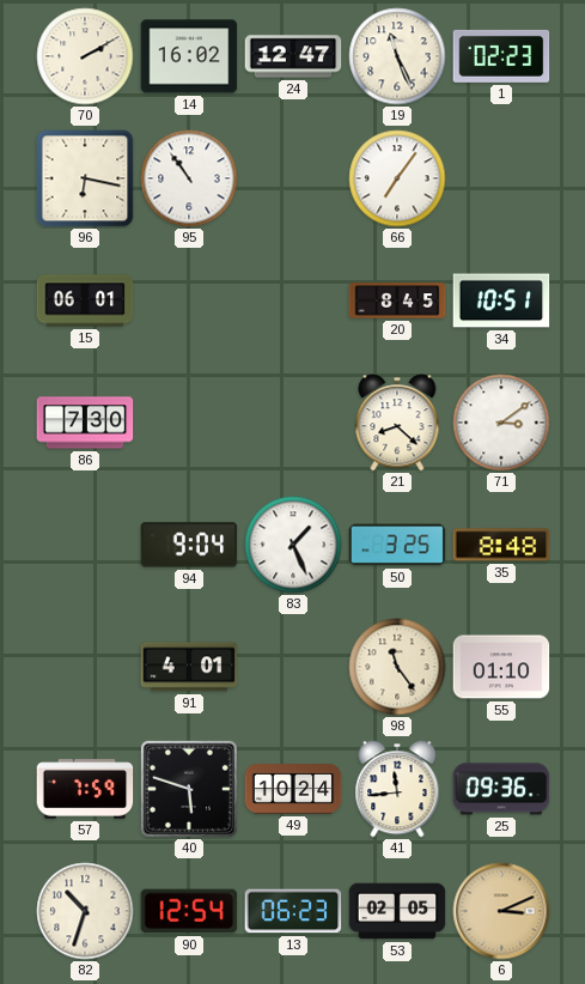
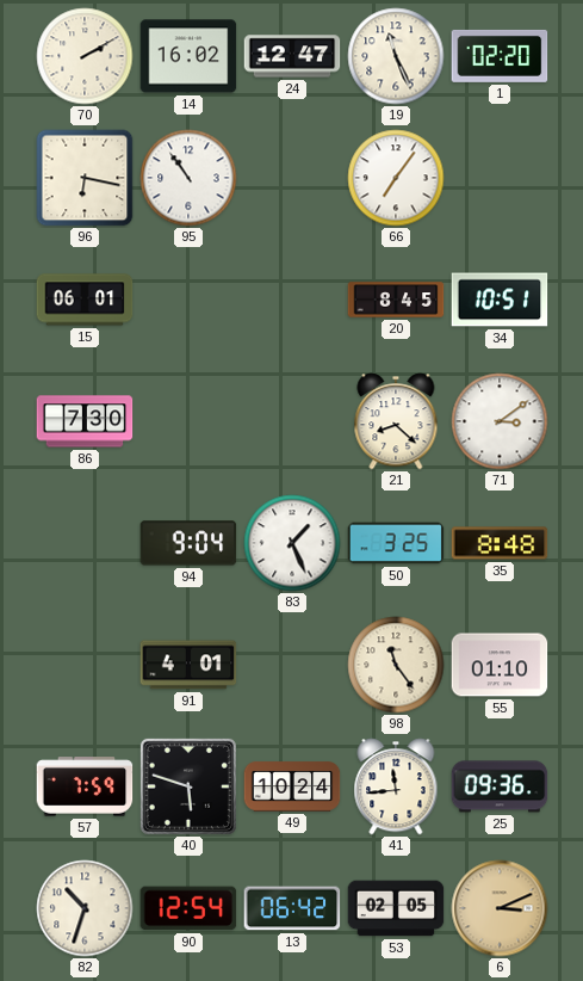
1: 02:23 -> 02:20
13: 06:23 -> 06:42
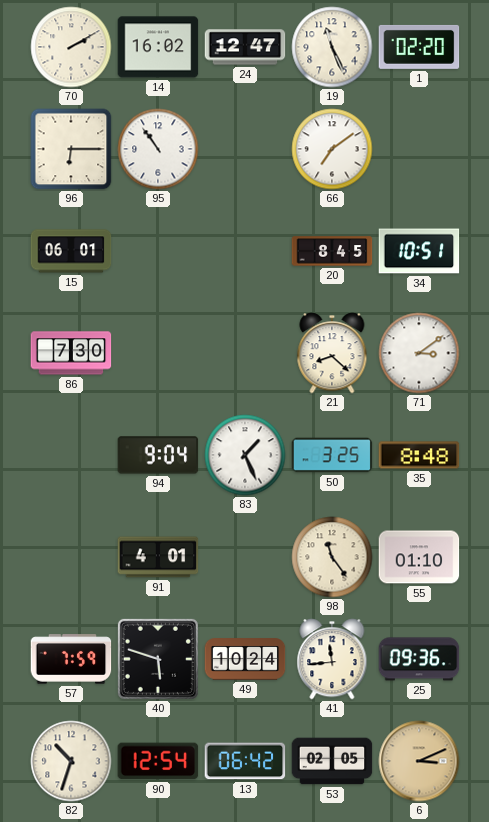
96: 6:17 -> 6:15
66: 7:06 -> 7:09
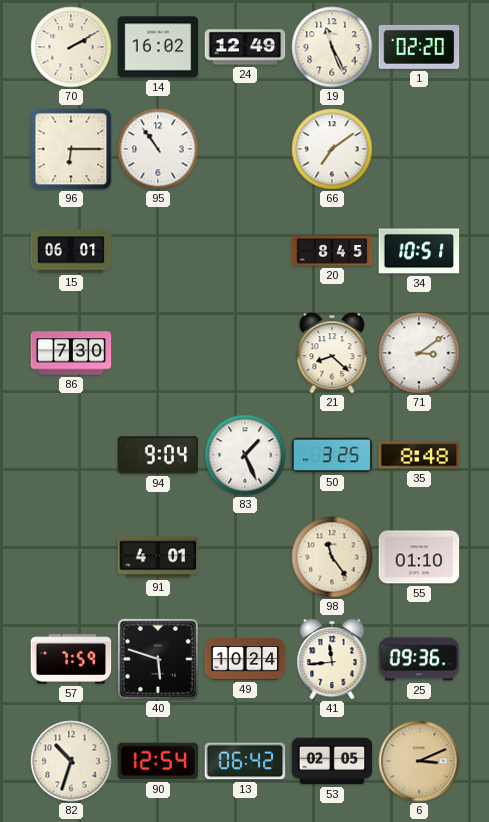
24: 12:47 -> 12:49
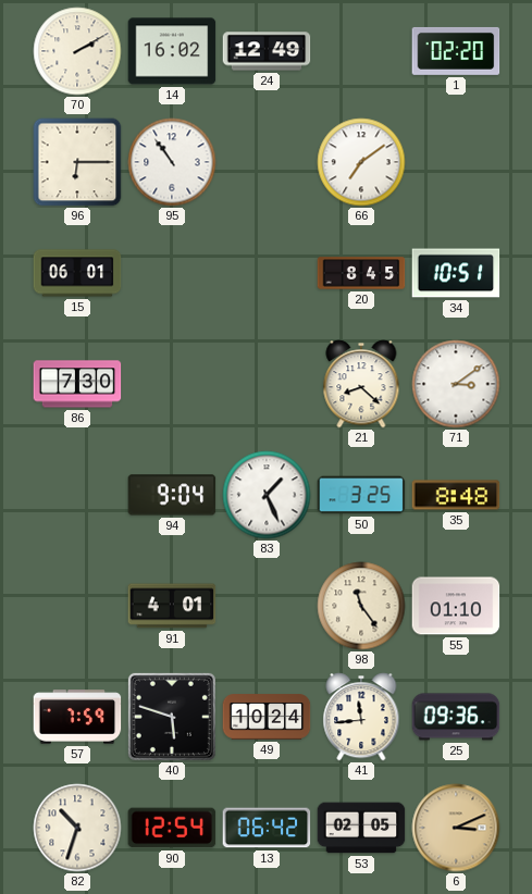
19: 11:26 -> none
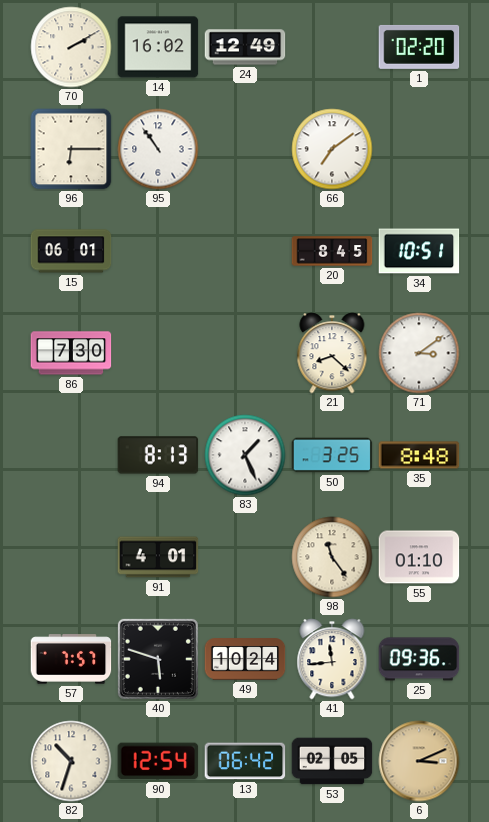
94: 9:04 -> 8:13
57: 7:59 -> 7:57
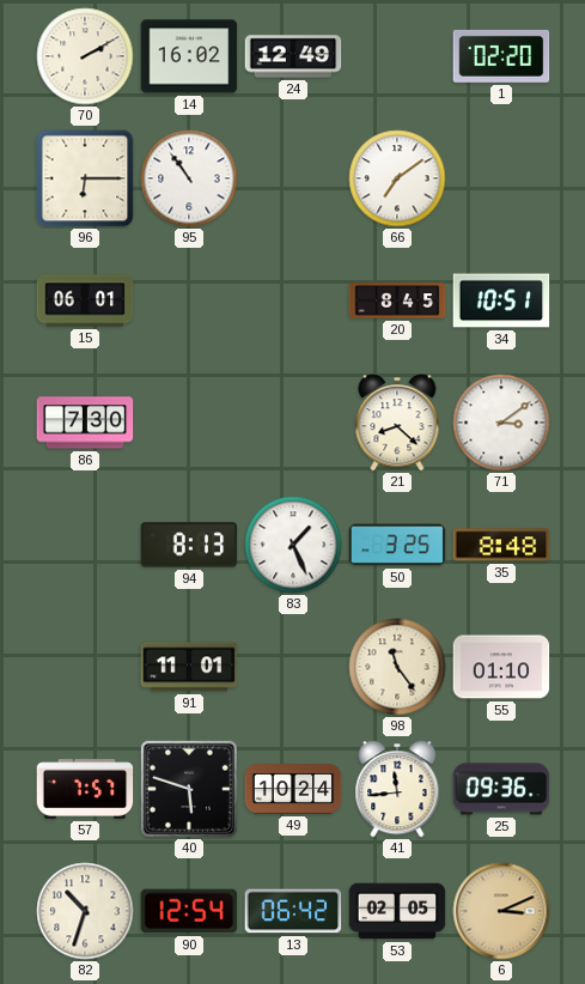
91: 4:01 -> 11:01
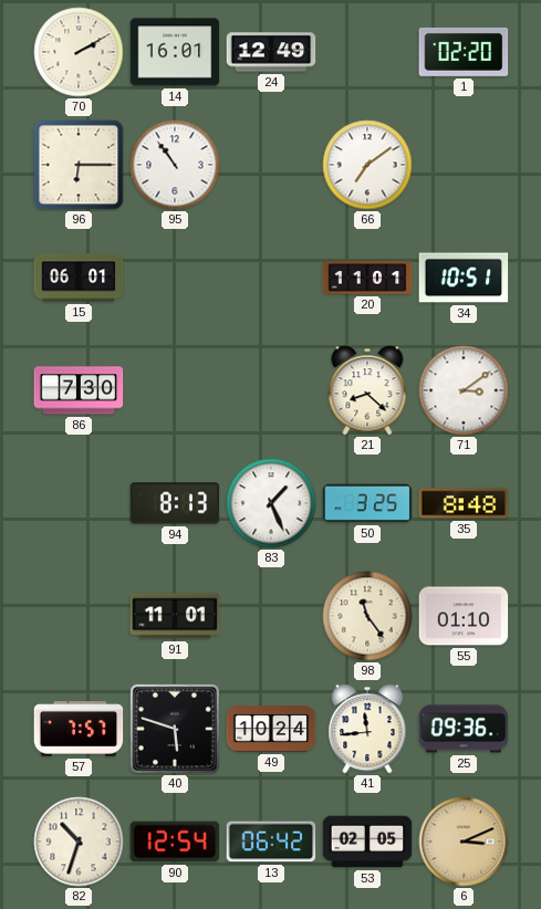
14: 16:02 -> 16:01
20: 8:45 -> 11:01
